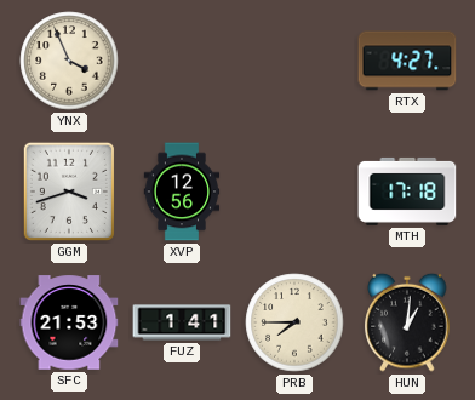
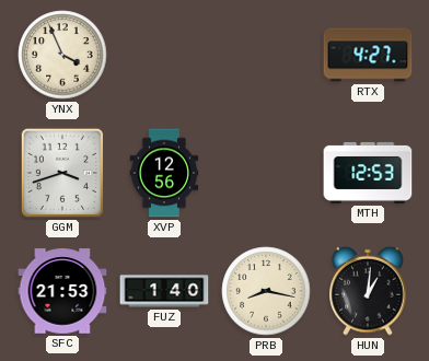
MTH: 17:18 -> 12:53
FUZ: 1:41 -> 1:40
PRB: 7:45 -> 8:17
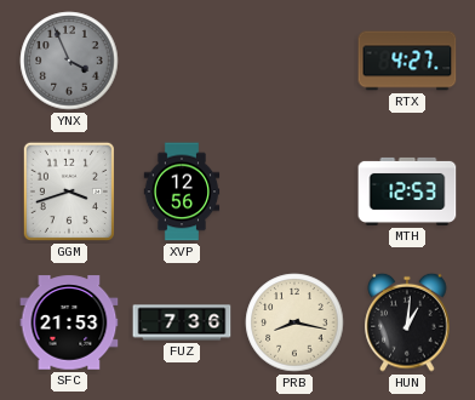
YNX dial: cream -> grey
FUZ: 1:40 -> 7:36
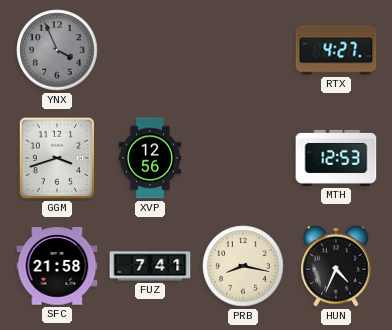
SFC: 21:53 -> 21:58
FUZ: 7:36 -> 7:41
HUN: 1:01 -> 4:34
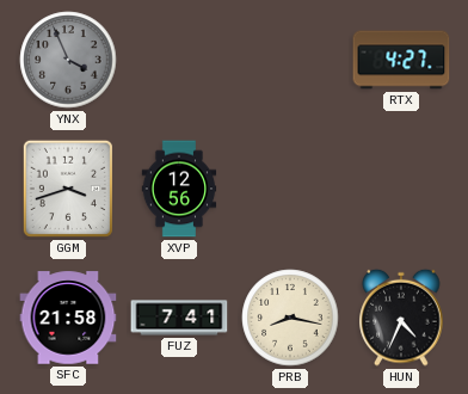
MTH: 12:53 -> none
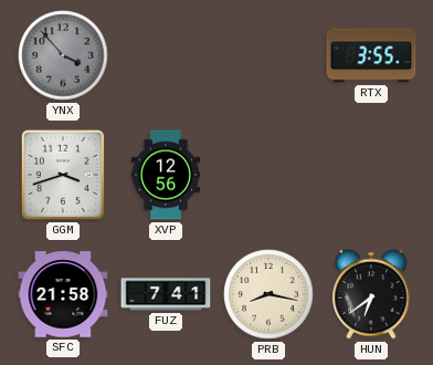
YNX: 3:56 -> 3:53
RTX: 4:27 -> 3:55
HUN: 4:34 -> 6:39
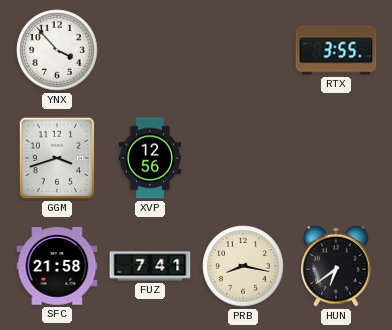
YNX dial: grey -> white
